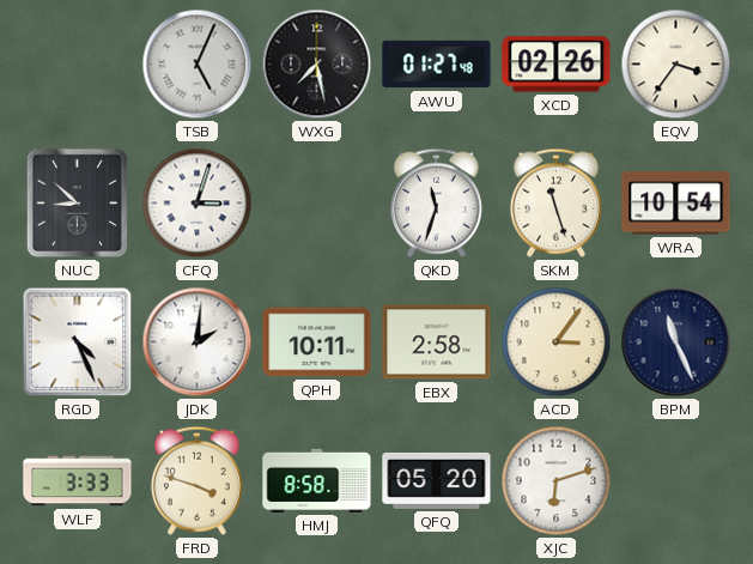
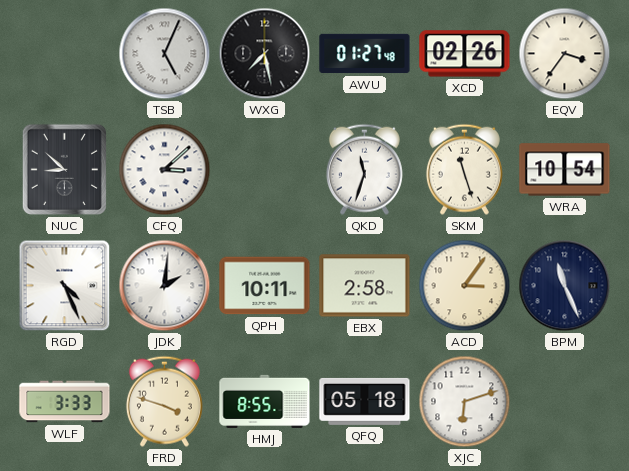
CFQ: 3:03 -> 3:08
HMJ: 8:58 -> 8:55
QFQ: 05:20 -> 05:18
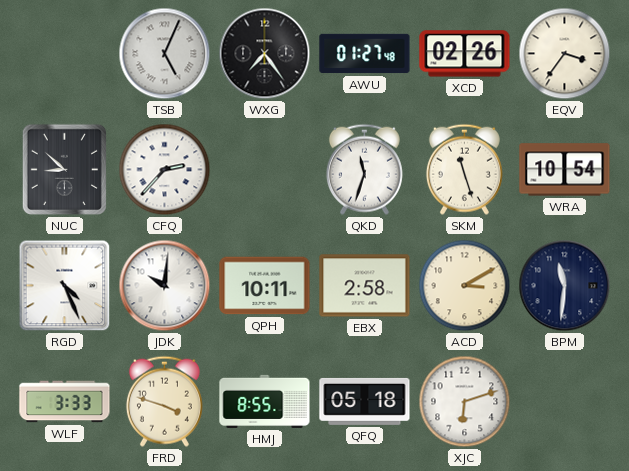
WXG: 7:28 -> 7:24
CFQ: 3:08 -> 2:37
JDK: 2:01 -> 10:01
ACD: 3:06 -> 3:10
BPM: 11:26 -> 11:31
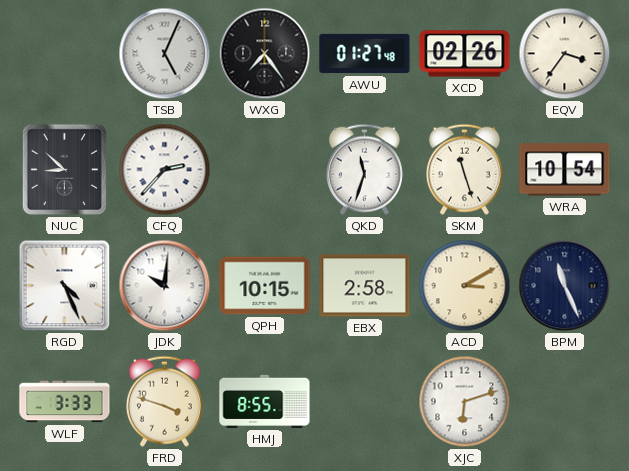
QPH: 10:11 -> 10:15
BPM: 11:31 -> 11:26
QFQ: 05:18 -> none
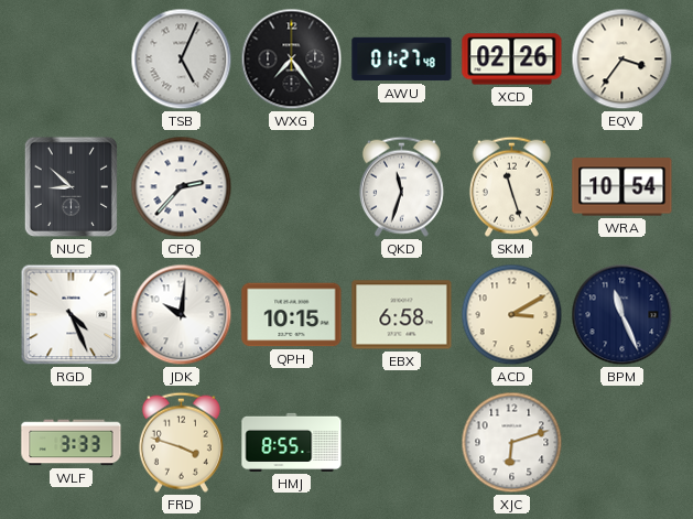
EBX: 2:58 -> 6:58
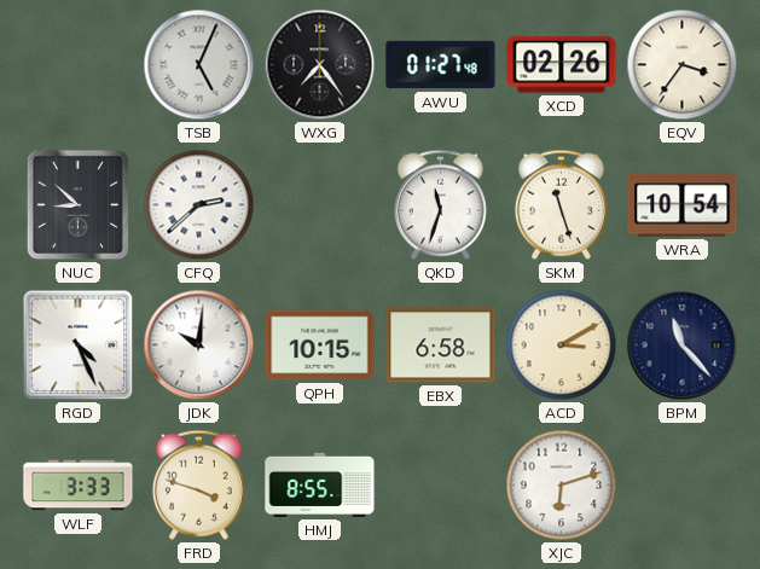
CFQ: 2:37 -> 2:38
BPM: 11:26 -> 11:23
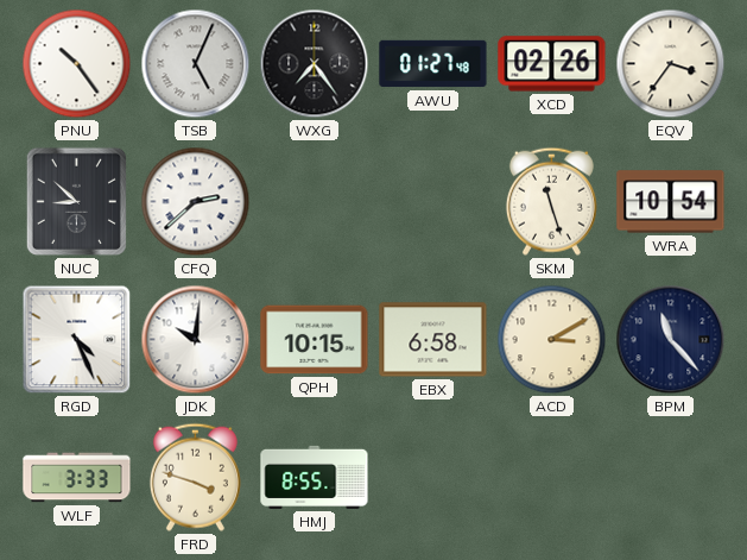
PNU: none -> 10:24
QKD: 11:33 -> none
XJC: 6:12 -> none
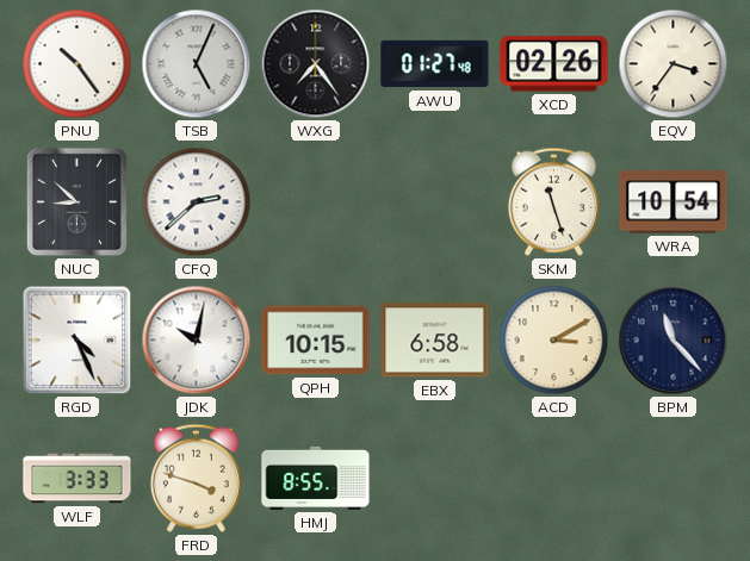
JDK: 10:01 -> 10:02
